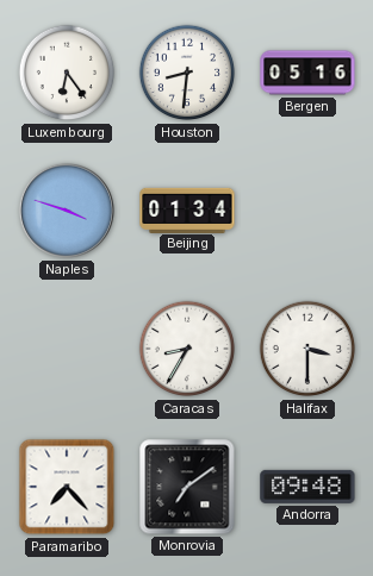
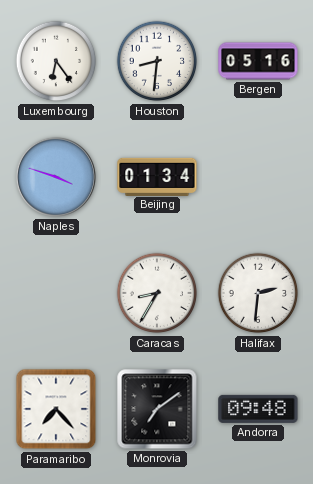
Halifax: 3:30 -> 2:31
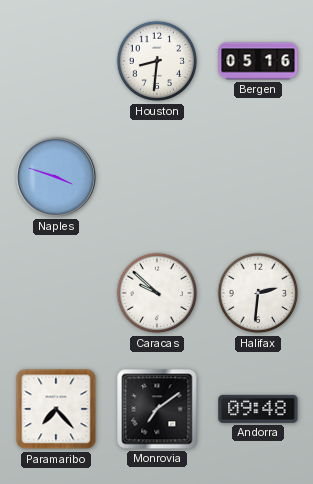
Luxembourg: 6:24 -> none
Beijing: 01:34 -> none
Caracas: 8:35 -> 9:52
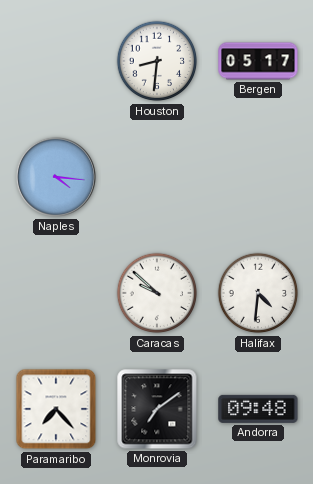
Bergen: 05:16 -> 05:17
Naples: 3:48 -> 4:16
Halifax: 2:31 -> 4:31
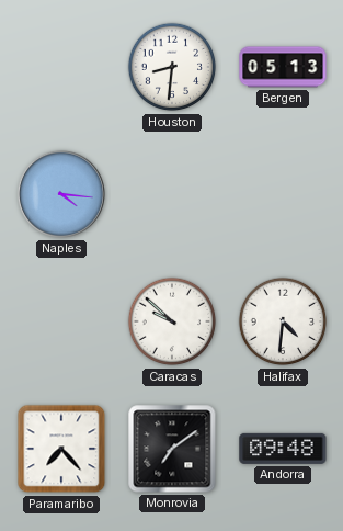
Bergen: 05:17 -> 05:13
